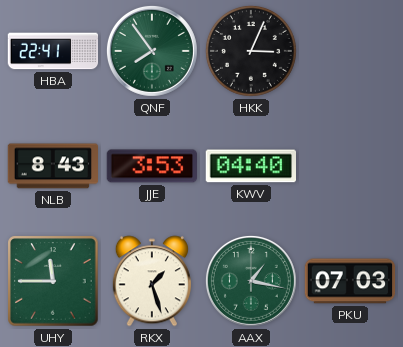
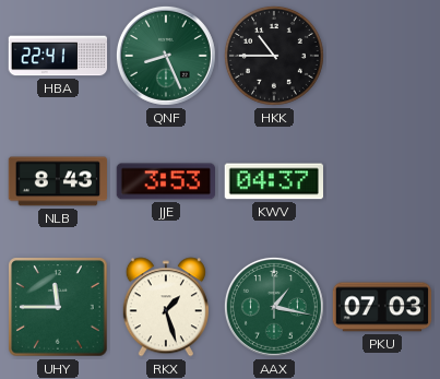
QNF: 7:54 -> 8:26
HKK: 3:04 -> 10:45
KWV: 04:40 -> 04:37
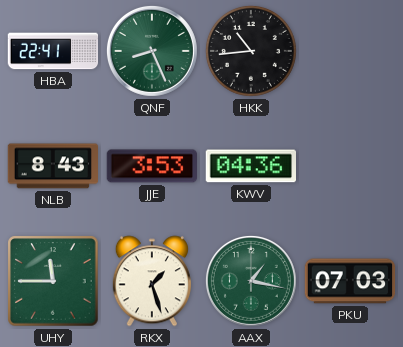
HKK: 10:45 -> 10:44
KWV: 04:37 -> 04:36
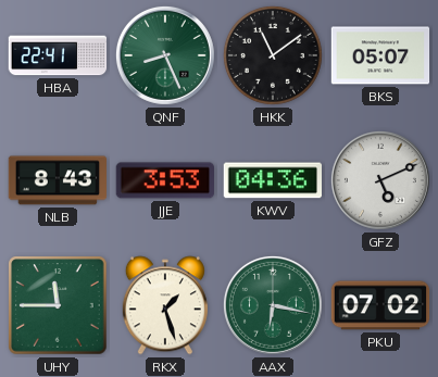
HKK: 10:44 -> 11:09
BKS: none -> 05:07
GFZ: none -> 5:11
AAX: 1:17 -> 6:17
PKU: 07:03 -> 07:02
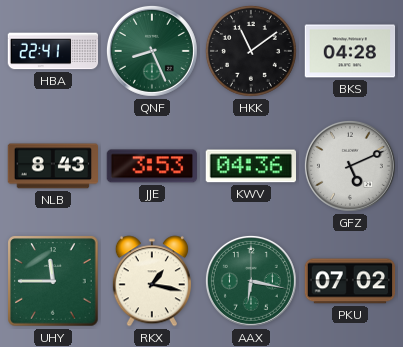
BKS: 05:07 -> 04:28
RKX: 1:27 -> 1:17
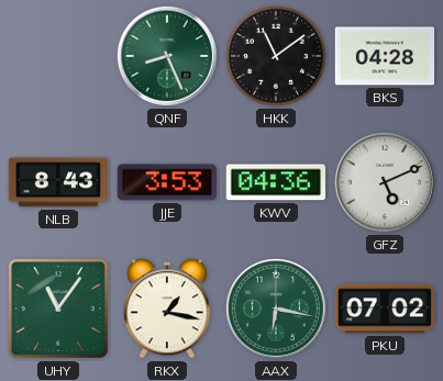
HBA: 22:41 -> none
UHY: 11:45 -> 11:06
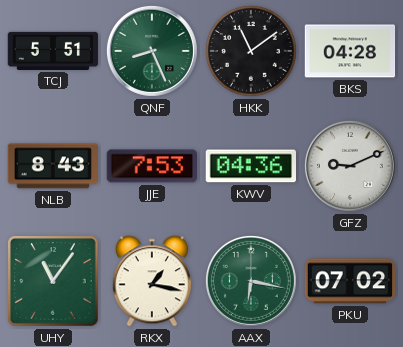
TCJ: none -> 5:51
JJE: 3:53 -> 7:53
GFZ: 5:11 -> 9:11
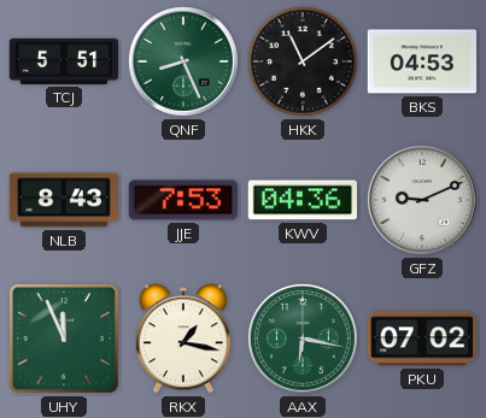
BKS: 04:28 -> 04:53
UHY: 11:06 -> 11:56
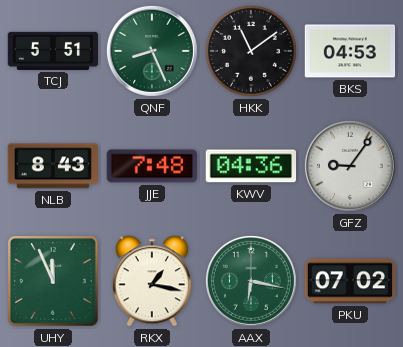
JJE: 7:53 -> 7:48
GFZ: 9:11 -> 9:06
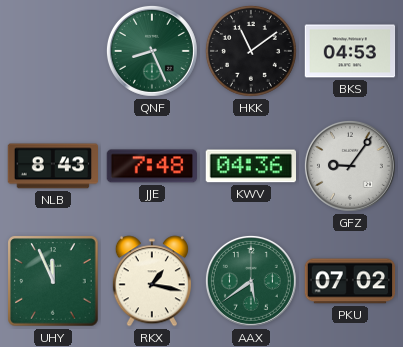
TCJ: 5:51 -> none
AAX: 6:17 -> 5:39
